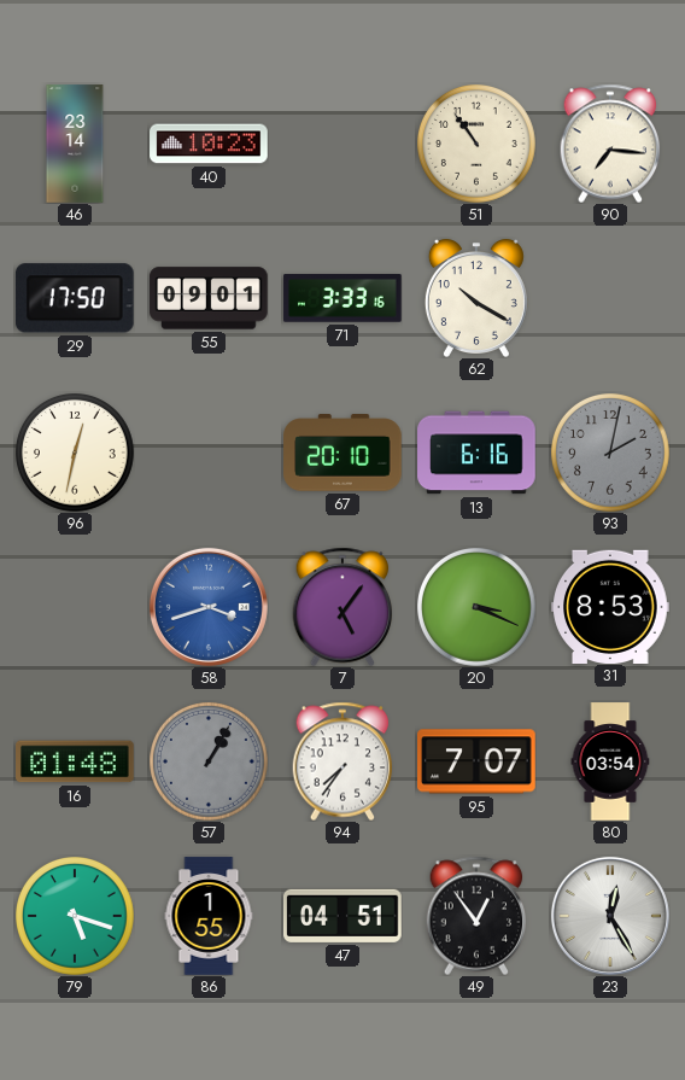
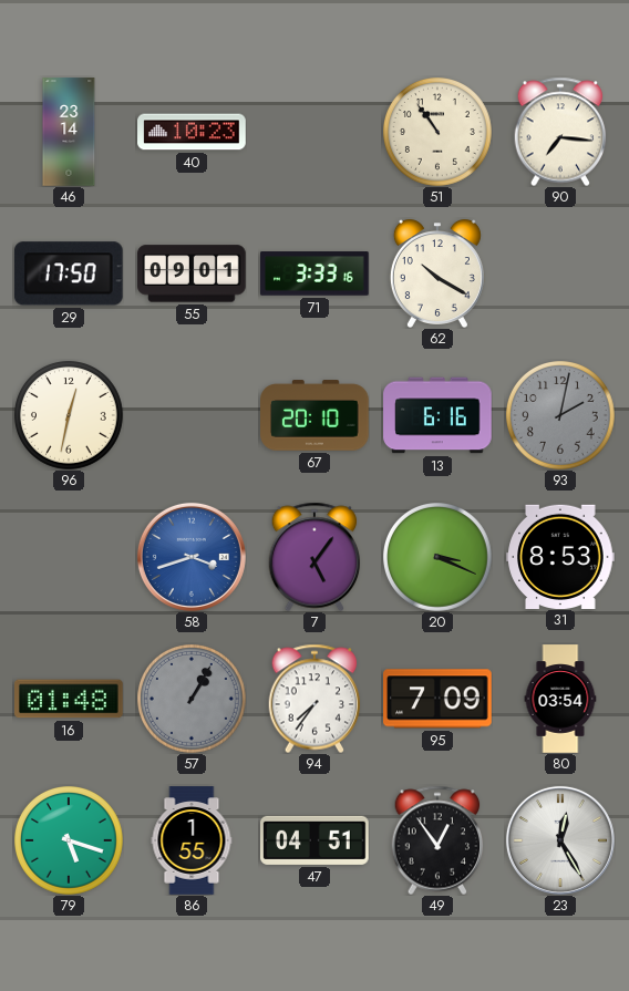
95: 7:07 -> 7:09
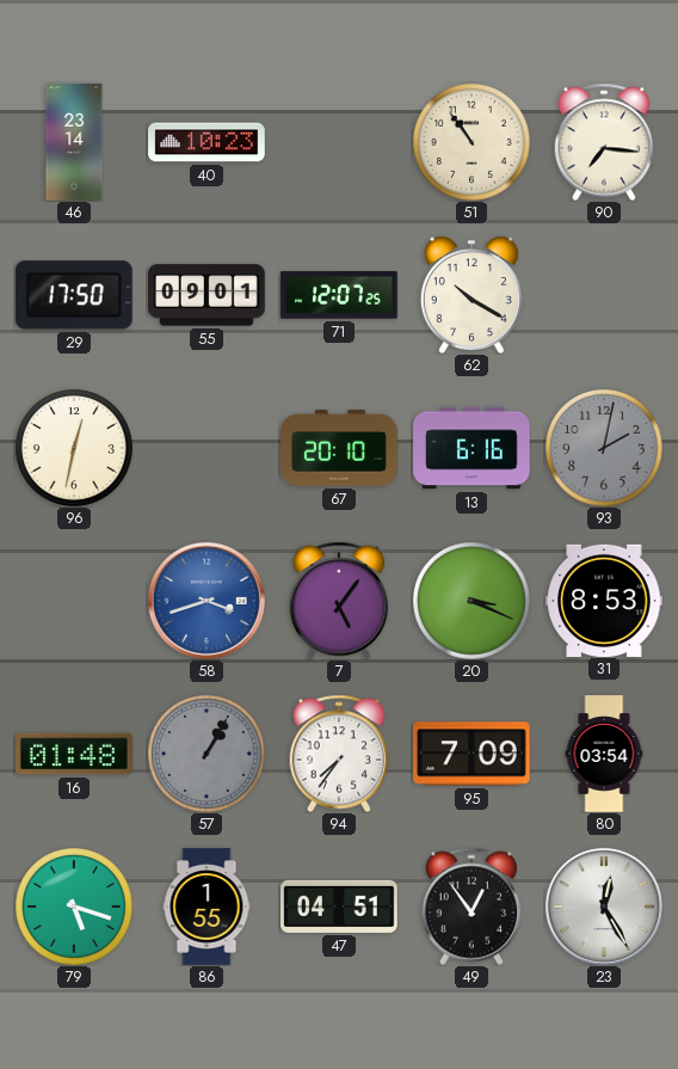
71: 3:33 -> 12:07
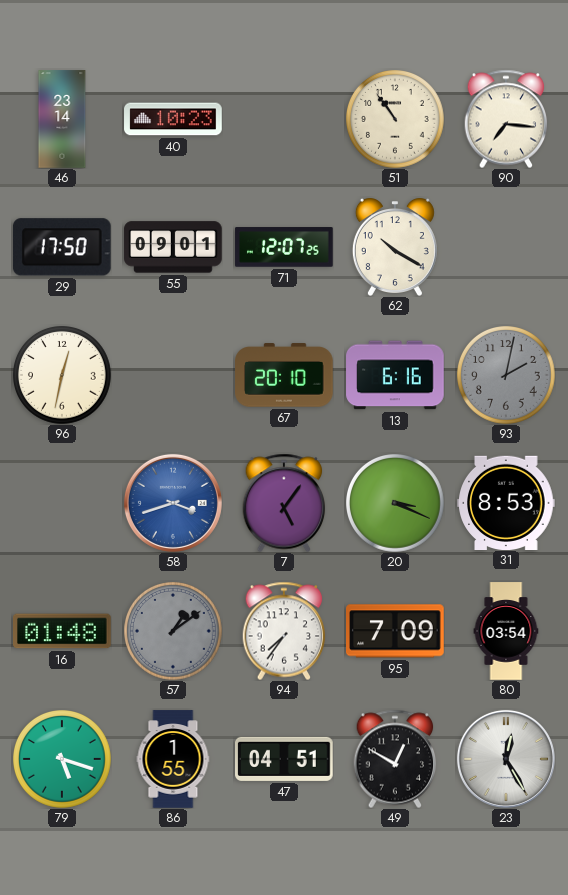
57: 1:05 -> 1:09
49: 12:54 -> 12:50
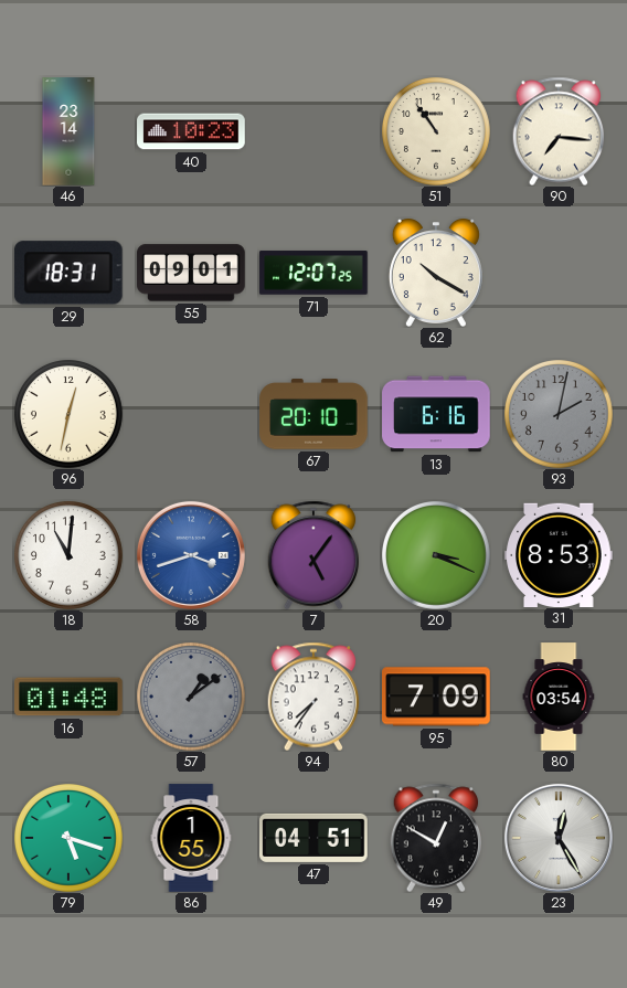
29: 17:50 -> 18:31
18: none -> 11:01
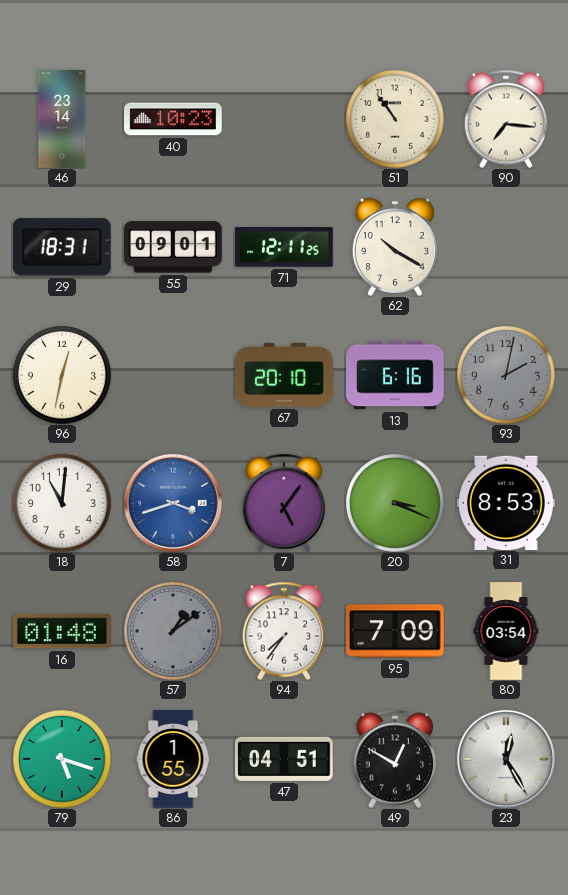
71: 12:07 -> 12:11
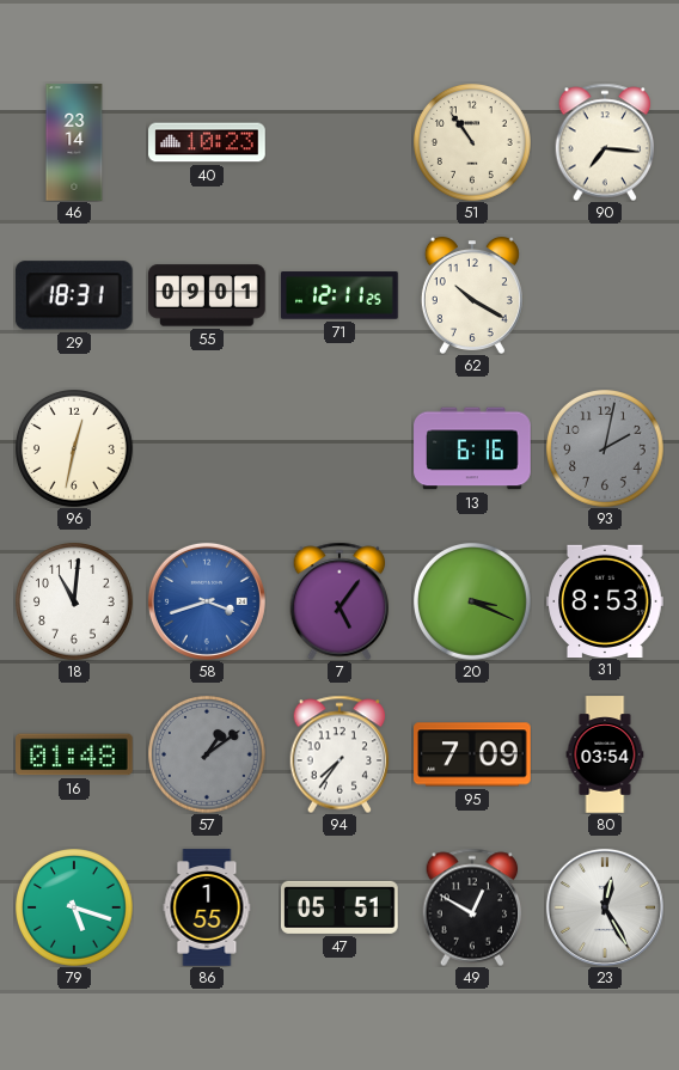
67: 20:10 -> none
47: 04:51 -> 05:51
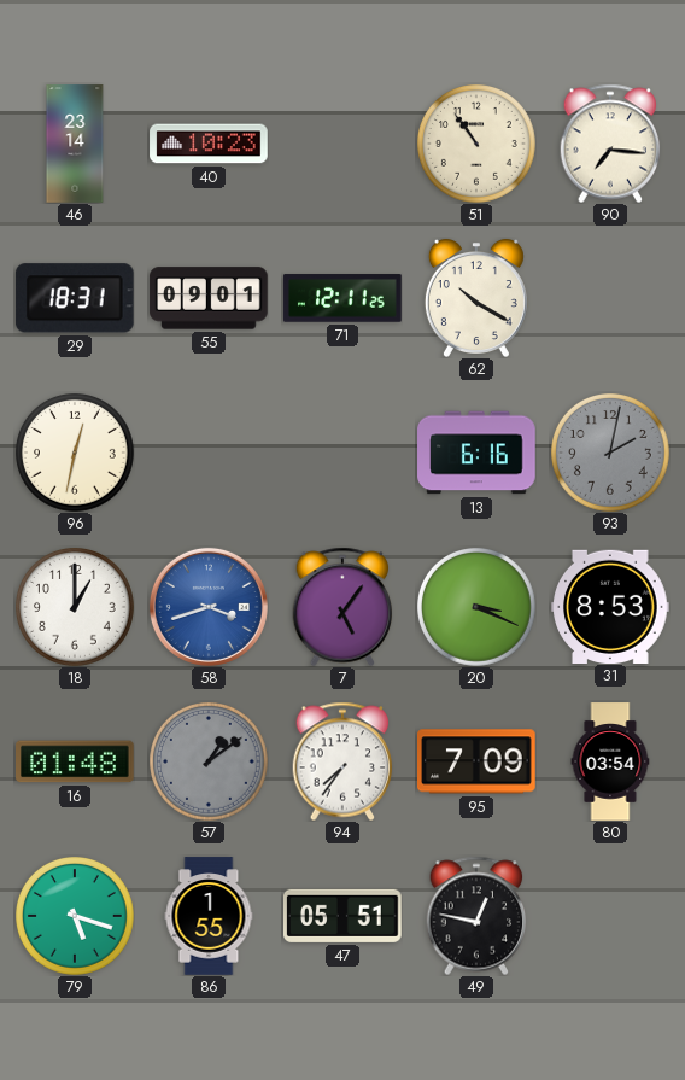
18: 11:01 -> 1:00
49: 12:50 -> 12:47
23: 12:25 -> none
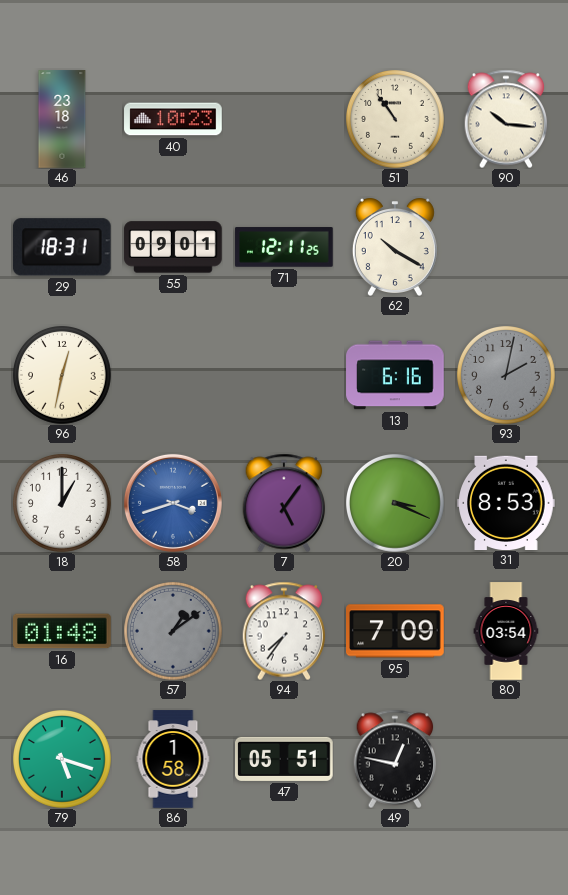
46: 23:14 -> 23:18
90: 7:16 -> 10:16
86: 1:55 -> 1:58
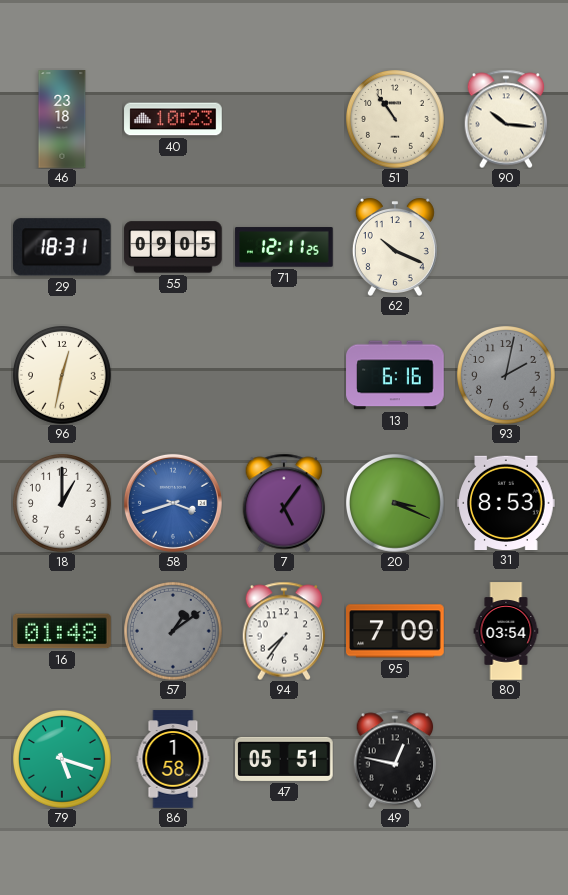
55: 09:01 -> 09:05
62: 10:20 -> 10:19
